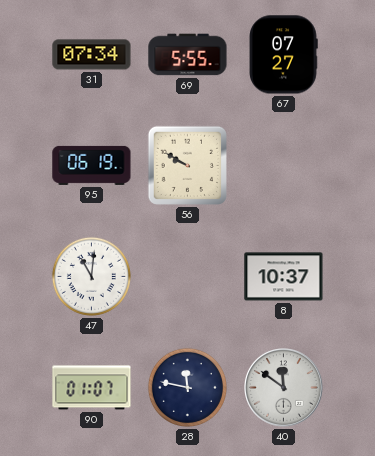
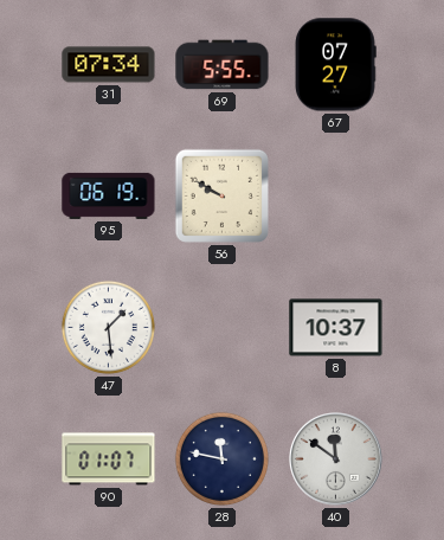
47: 11:01 -> 1:29
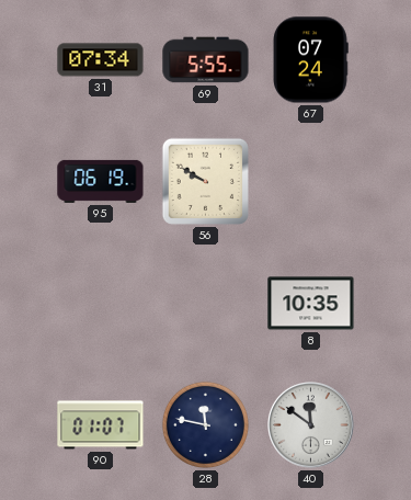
67: 07:27 -> 07:24
47: 1:29 -> none
8: 10:37 -> 10:35
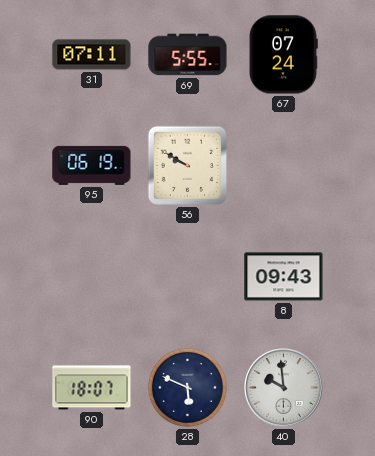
31: 07:34 -> 07:11
8: 10:35 -> 09:43
90: 01:07 -> 18:07
28: 11:47 -> 5:49
40: 11:51 -> 9:59
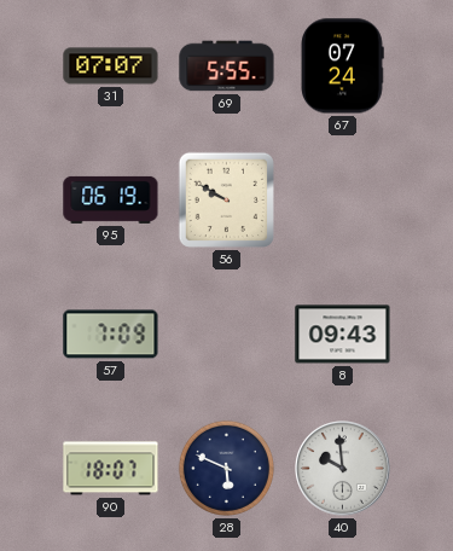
31: 07:11 -> 07:07
57: none -> 7:09
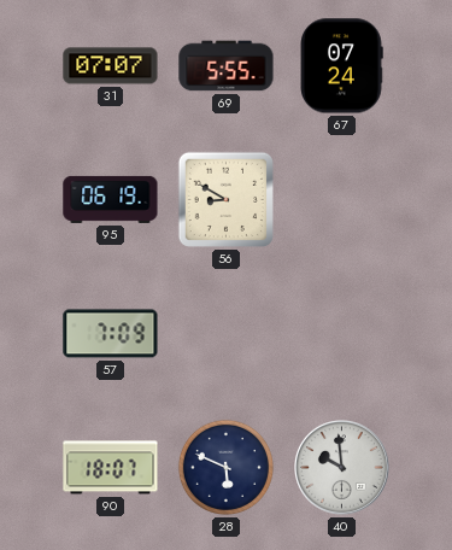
56: 9:50 -> 8:50
8: 09:43 -> none
